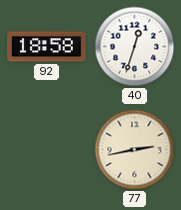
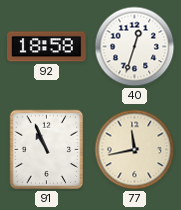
91: none -> 10:56
77: 2:43 -> 11:43
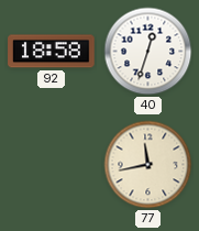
91: 10:56 -> none
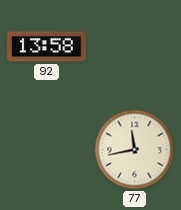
92: 18:58 -> 13:58
40: 12:33 -> none
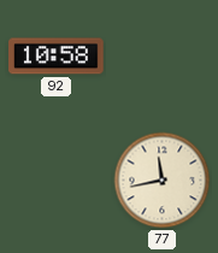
92: 13:58 -> 10:58
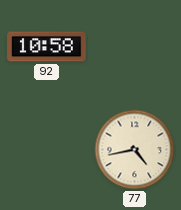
77: 11:43 -> 4:43
